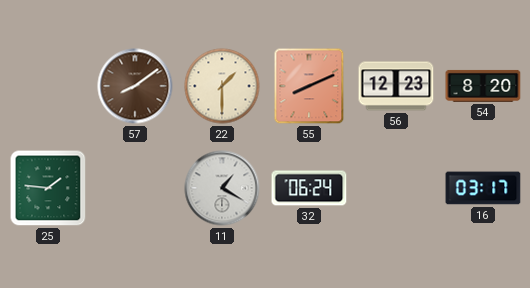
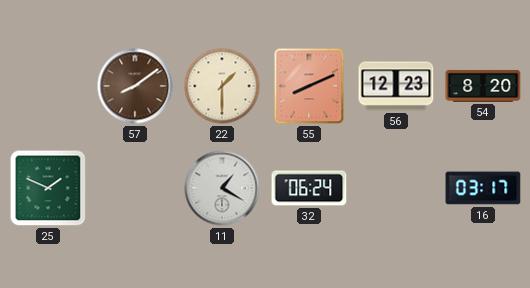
25: 1:46 -> 1:49
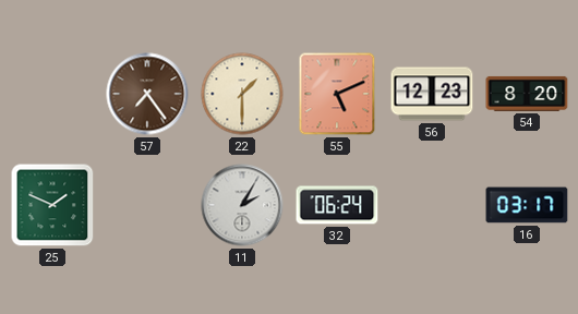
57: 8:09 -> 7:24
55: 8:11 -> 5:11
11: 1:20 -> 2:05
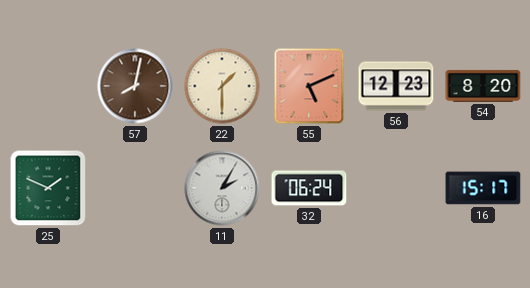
57: 7:24 -> 8:02
16: 03:17 -> 15:17
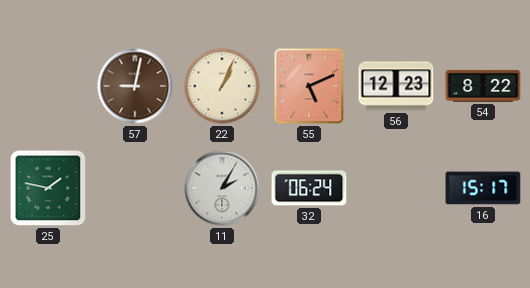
57: 8:02 -> 9:02
22: 1:30 -> 1:04
54: 8:20 -> 8:22
25: 1:49 -> 1:47
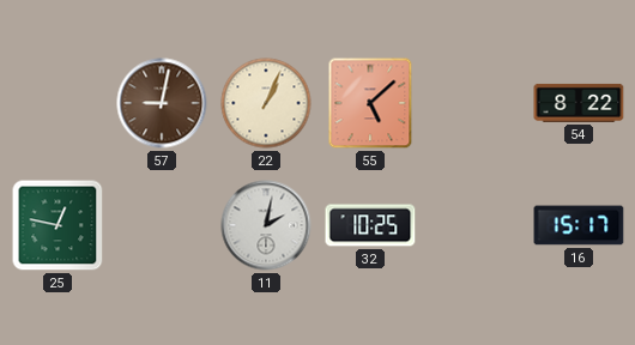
55: 5:11 -> 5:08
56: 12:23 -> none
25: 1:47 -> 12:47
11: 2:05 -> 2:02
32: 06:24 -> 10:25
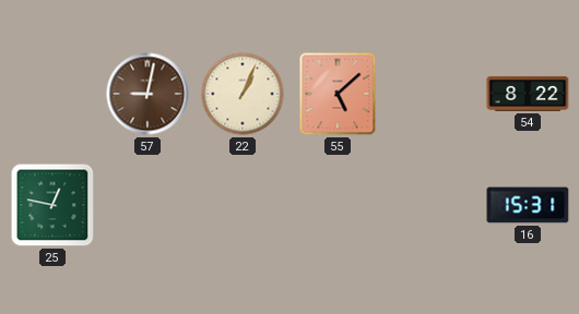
11: 2:02 -> none
32: 10:25 -> none
16: 15:17 -> 15:31
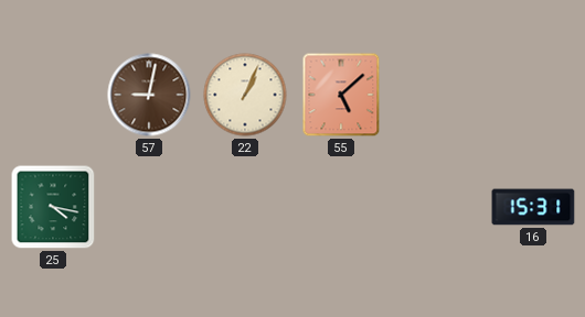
54: 8:22 -> none
25: 12:47 -> 4:17
